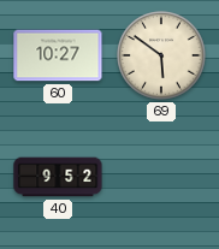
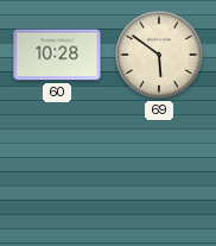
60: 10:27 -> 10:28
40: 9:52 -> none
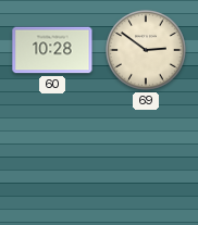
69: 5:51 -> 2:51
